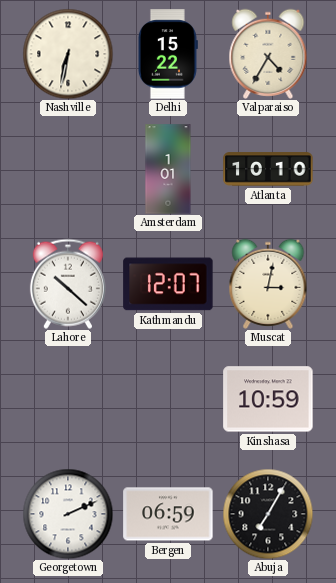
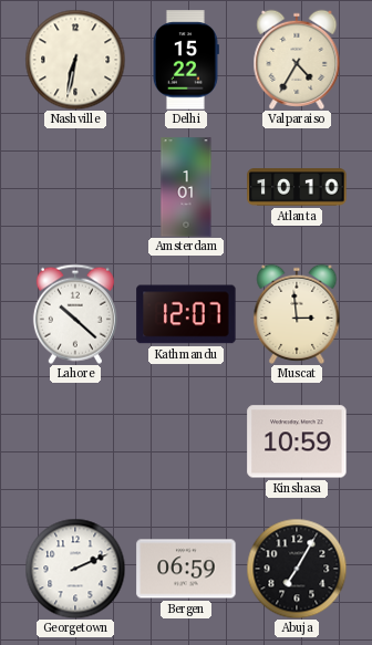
Muscat: 3:02 -> 2:59
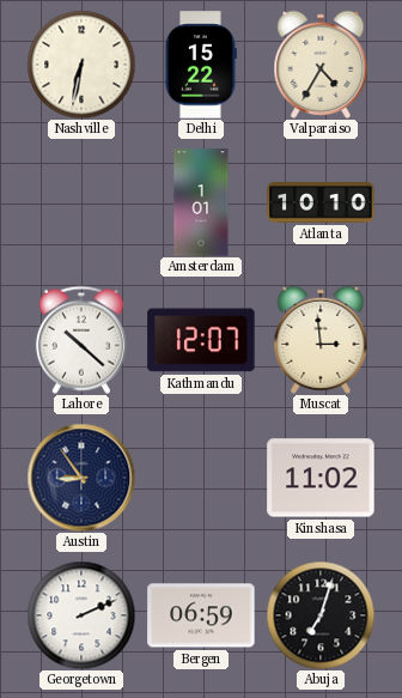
Austin: none -> 8:54
Kinshasa: 10:59 -> 11:02
Abuja: 7:05 -> 7:03
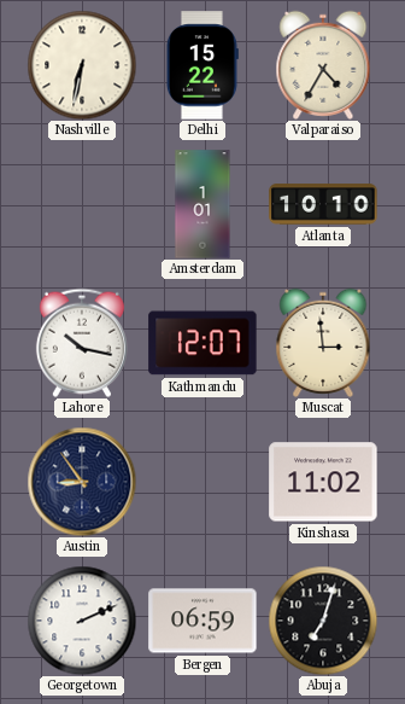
Lahore: 10:22 -> 10:17
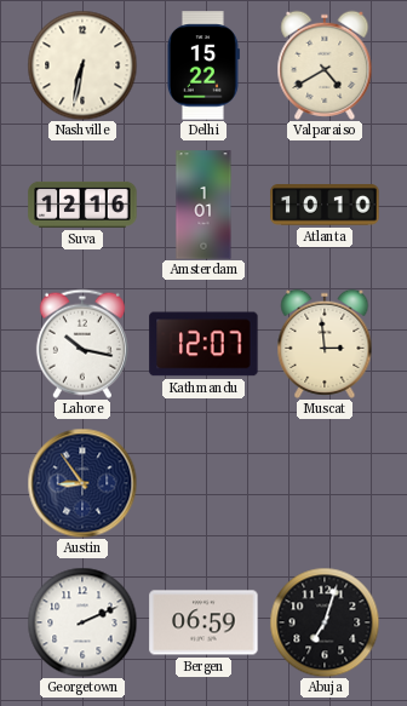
Valparaiso: 4:35 -> 4:40
Suva: none -> 12:16
Kinshasa: 11:02 -> none
